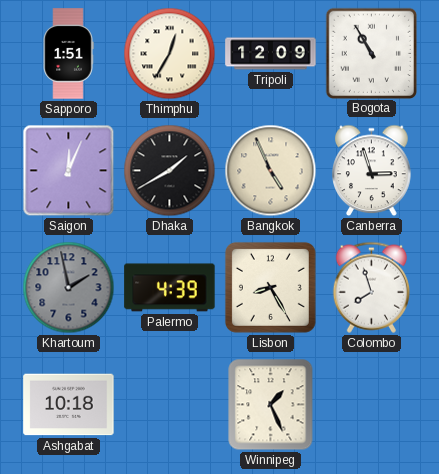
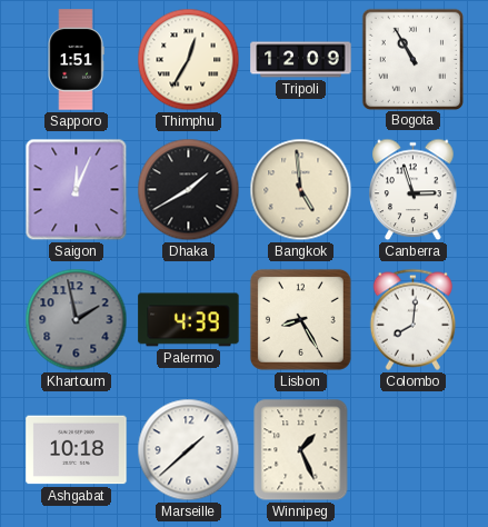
Bangkok: 4:56 -> 4:59
Colombo: 7:57 -> 8:01
Marseille: none -> 1:38
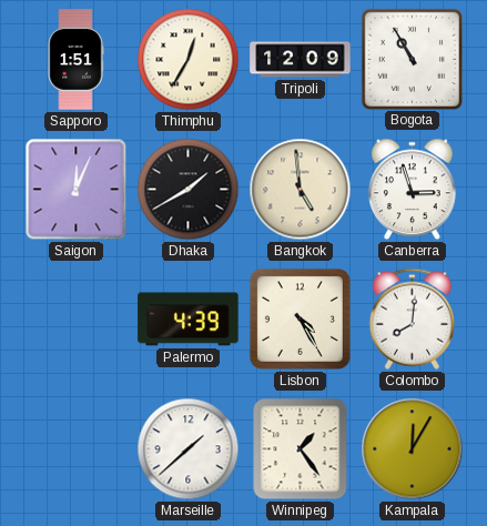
Khartoum: 1:58 -> none
Lisbon: 8:25 -> 4:25
Ashgabat: 10:18 -> none
Winnipeg: 1:26 -> 1:24
Kampala: none -> 12:05
